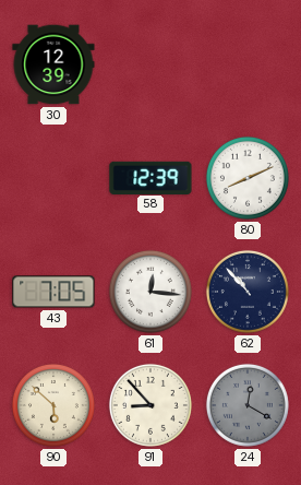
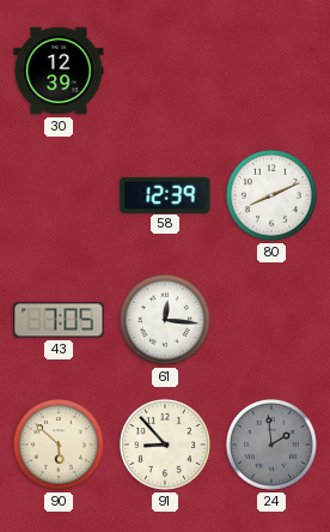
62: 10:53 -> none
24: 12:20 -> 1:59
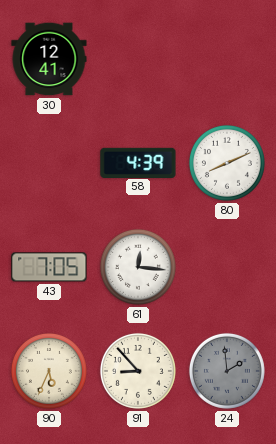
30: 12:39 -> 12:41
58: 12:39 -> 4:39
90: 5:52 -> 5:34
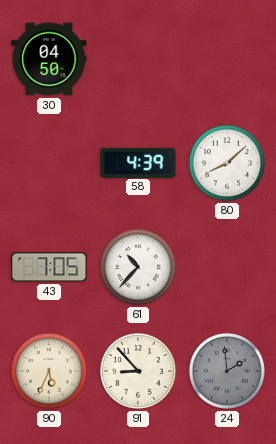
30: 12:41 -> 04:50
80: 8:11 -> 8:08
61: 12:16 -> 10:37
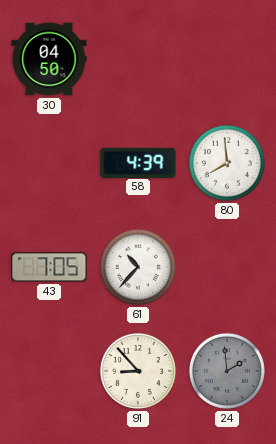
80: 8:08 -> 7:59
90: 5:34 -> none
